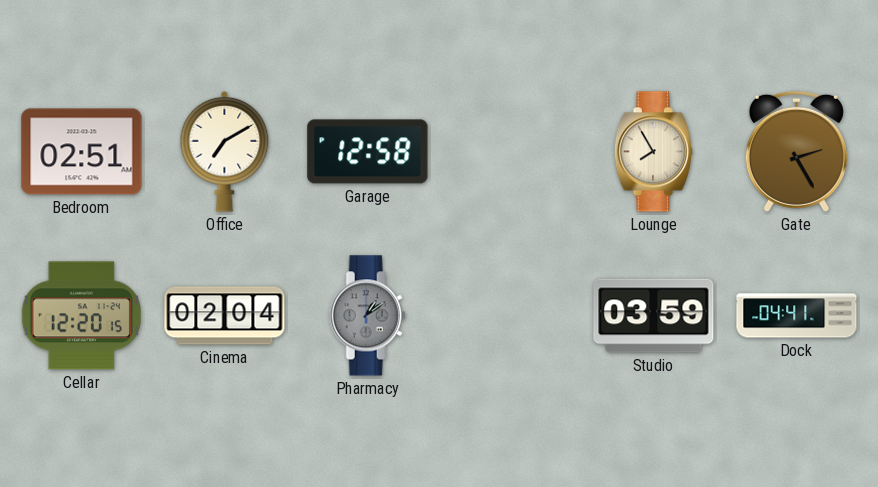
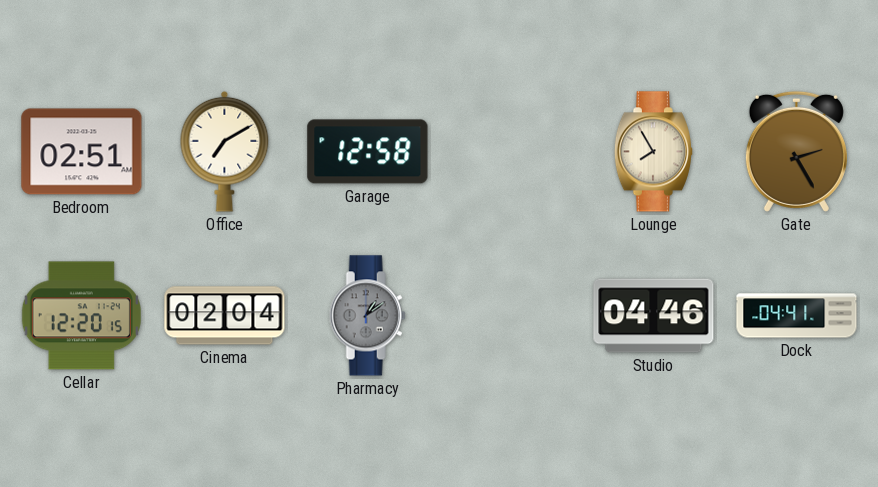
Studio: 03:59 -> 04:46
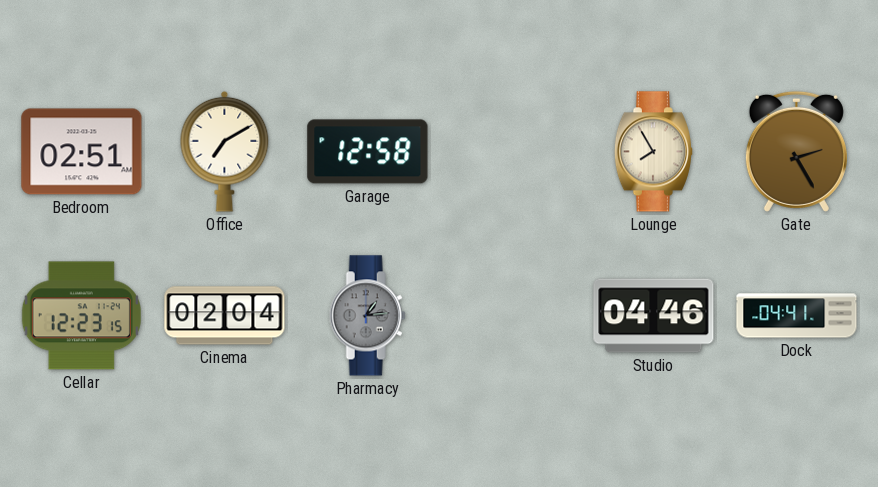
Cellar: 12:20 -> 12:23
Pharmacy: 1:09 -> 1:14
